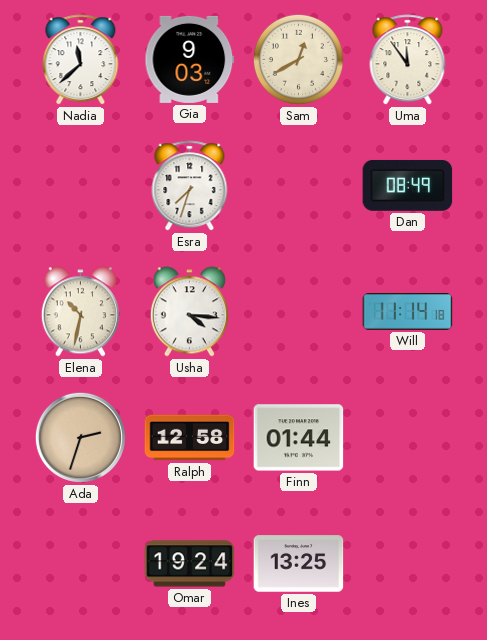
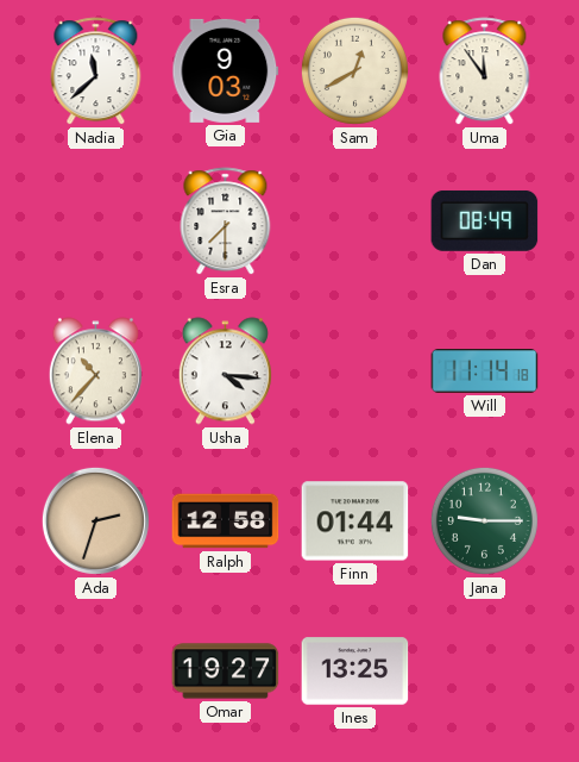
Esra: 7:33 -> 7:30
Elena: 10:32 -> 10:37
Jana: none -> 9:15
Omar: 19:24 -> 19:27
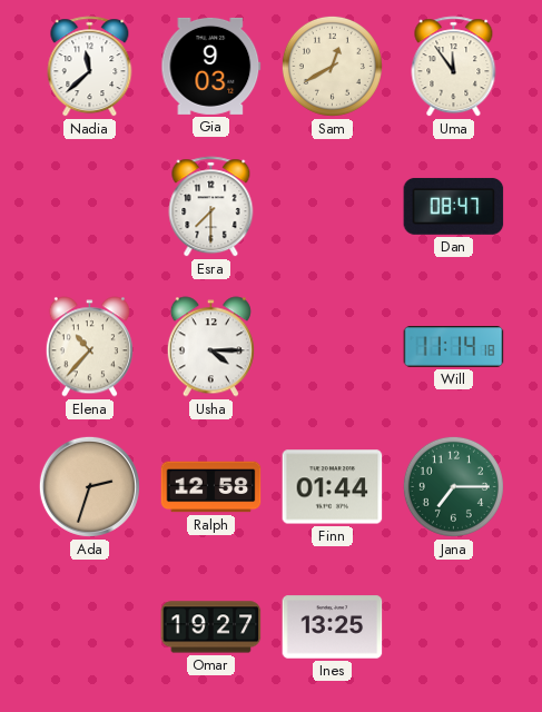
Dan: 08:49 -> 08:47
Usha: 4:16 -> 4:15
Jana: 9:15 -> 7:15
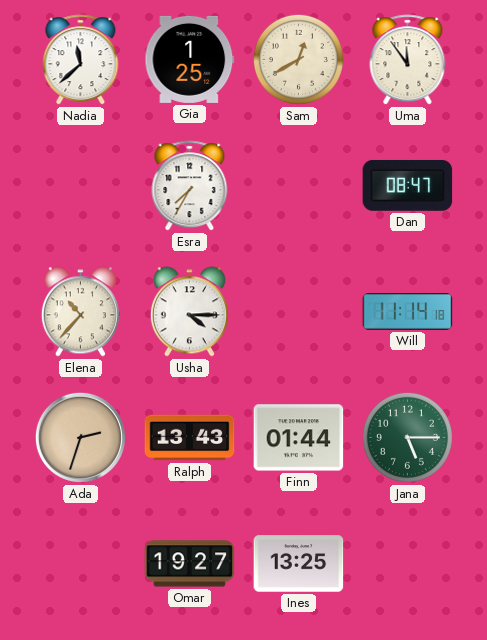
Gia: 9:03 -> 1:25
Esra: 7:30 -> 7:35
Ralph: 12:58 -> 13:43
Jana: 7:15 -> 5:15
